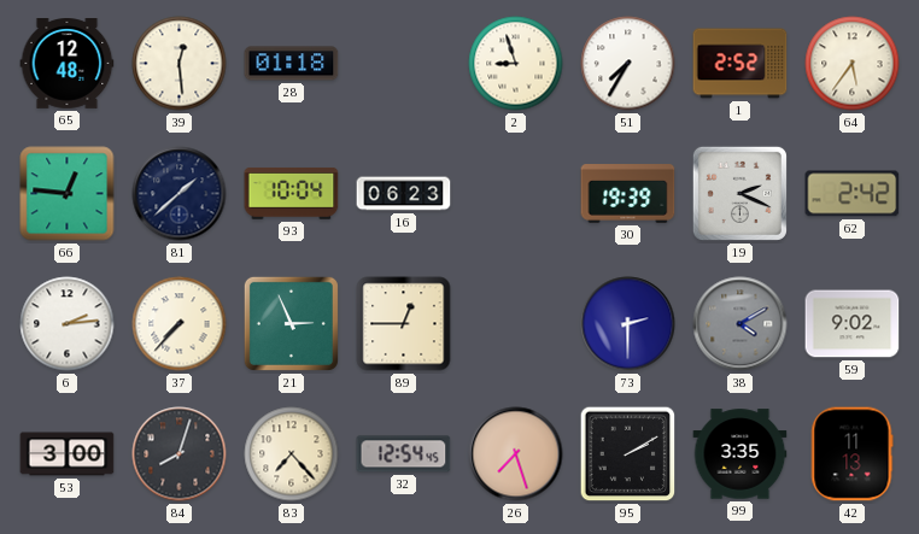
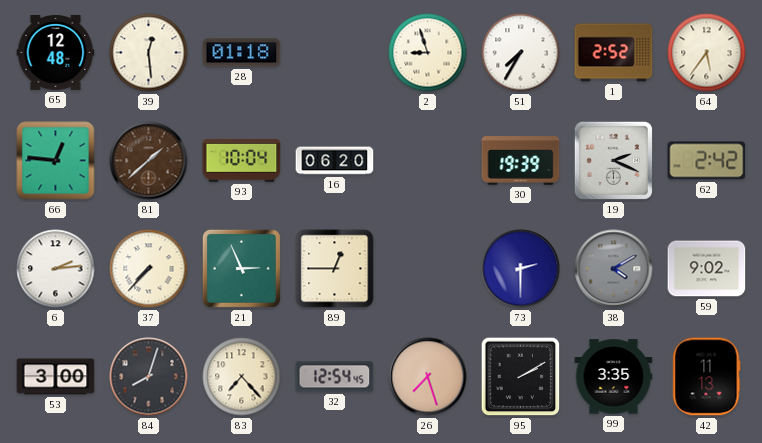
81 dial: navy -> brown
16: 06:23 -> 06:20
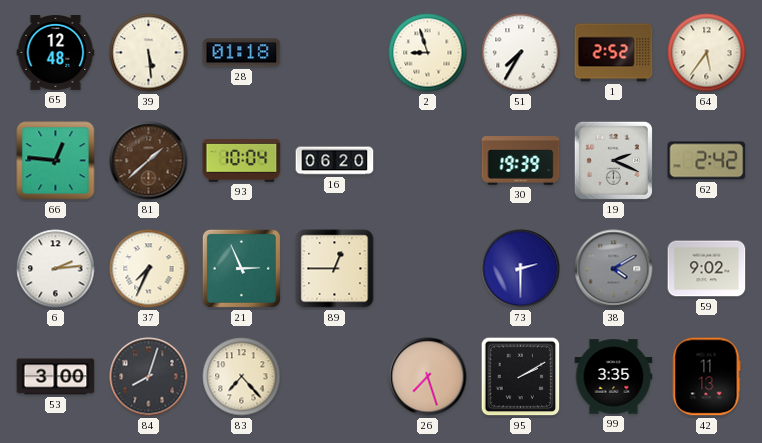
39: 12:29 -> 5:29
37: 7:37 -> 7:34
32: 12:54 -> none
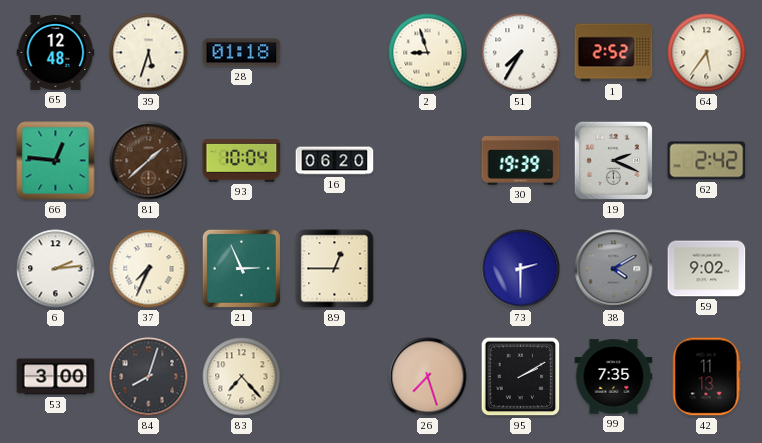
39: 5:29 -> 5:33
99: 3:35 -> 7:35
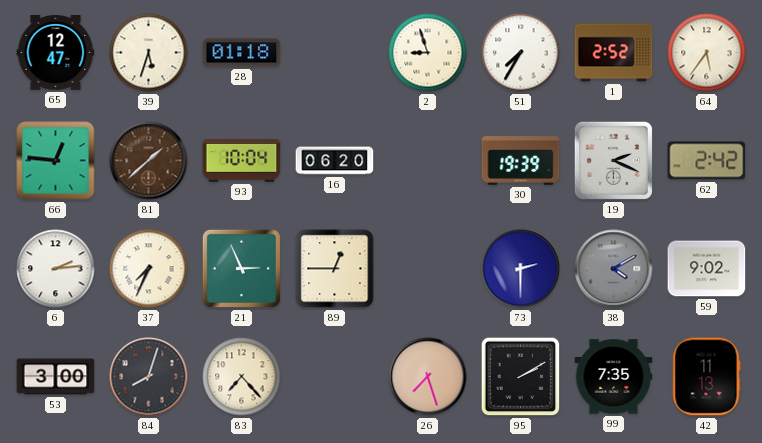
65: 12:48 -> 12:47
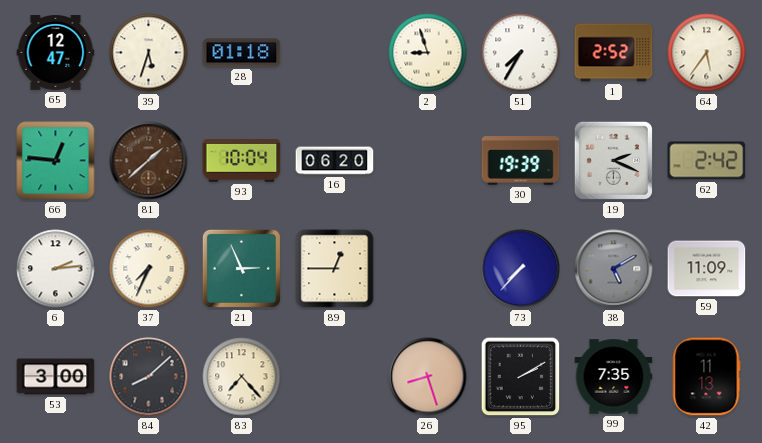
73: 2:30 -> 7:37
38: 4:10 -> 5:10
59: 9:02 -> 11:09
84: 8:03 -> 8:08
26: 7:27 -> 8:27
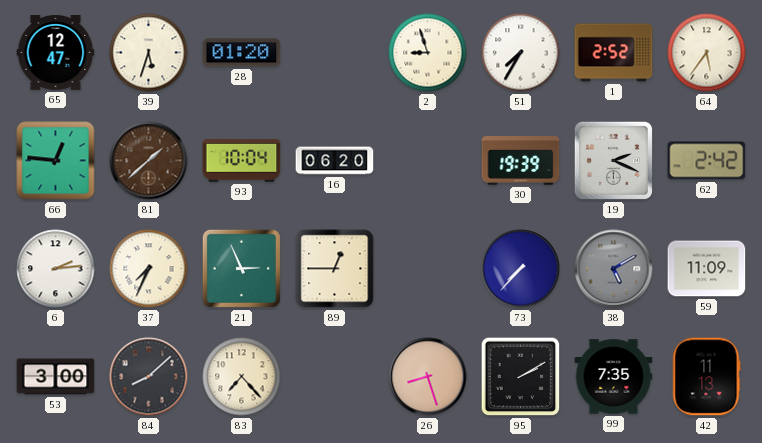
28: 01:18 -> 01:20
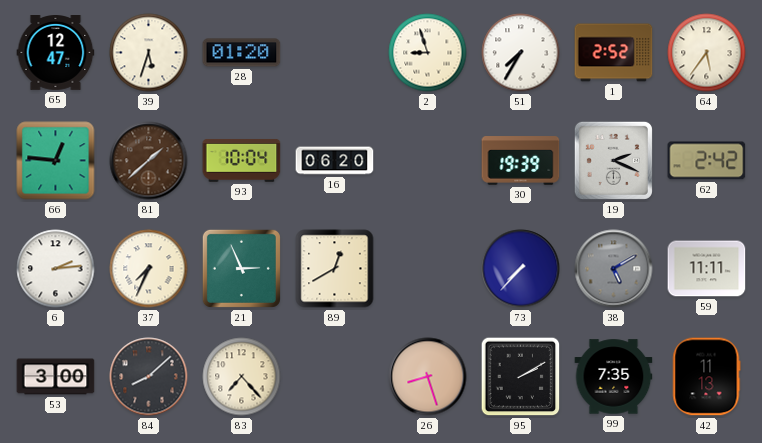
89: 12:45 -> 12:40
59: 11:09 -> 11:11
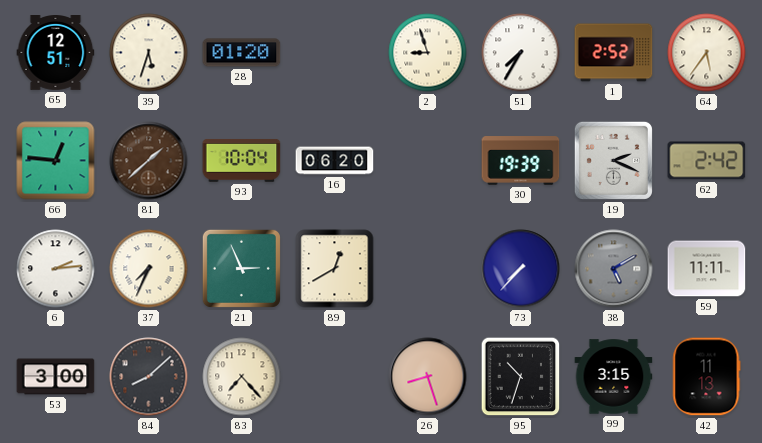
65: 12:47 -> 12:51
95: 2:10 -> 10:33
99: 7:35 -> 3:15
